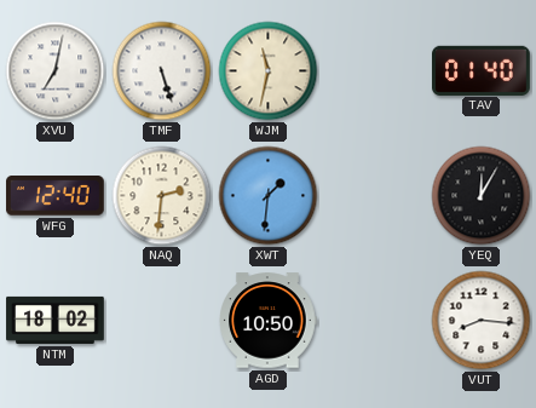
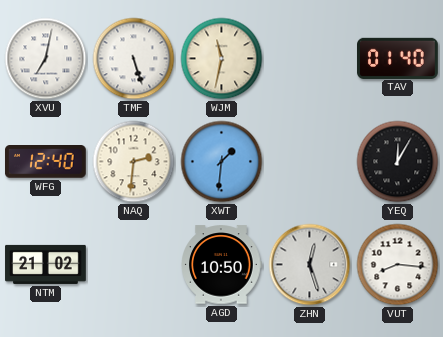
NTM: 18:02 -> 21:02
ZHN: none -> 12:27
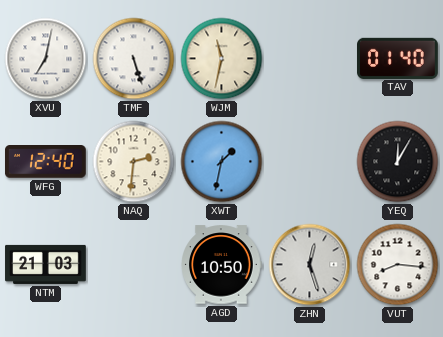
XWT: 1:31 -> 1:32
NTM: 21:02 -> 21:03
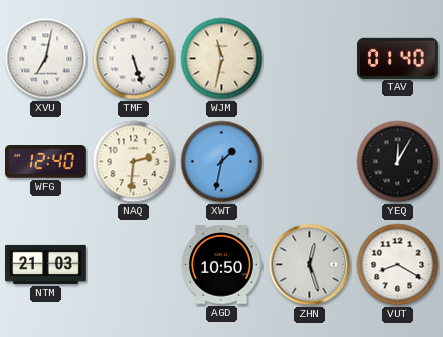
VUT: 8:16 -> 8:20
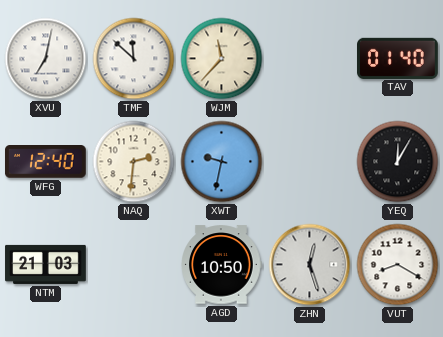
TMF: 5:27 -> 11:52
WJM: 11:32 -> 11:37
XWT: 1:32 -> 9:32
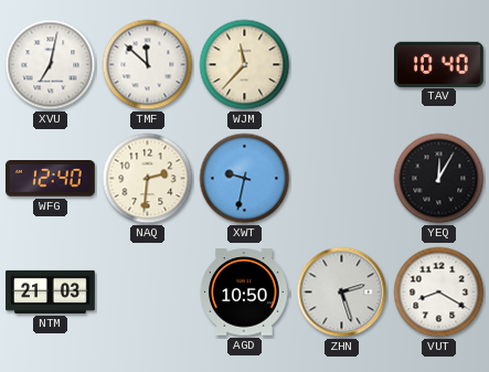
TAV: 01:40 -> 10:40
ZHN: 12:27 -> 2:27
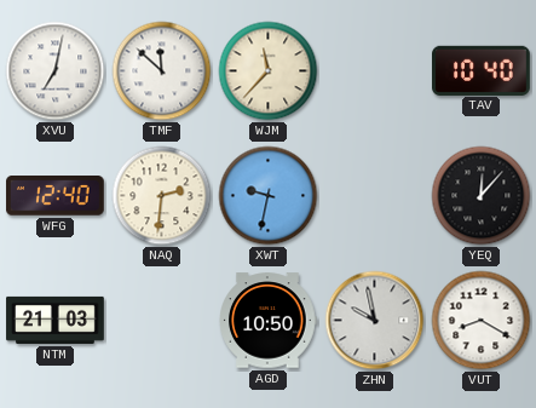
YEQ: 12:05 -> 12:07
ZHN: 2:27 -> 9:58
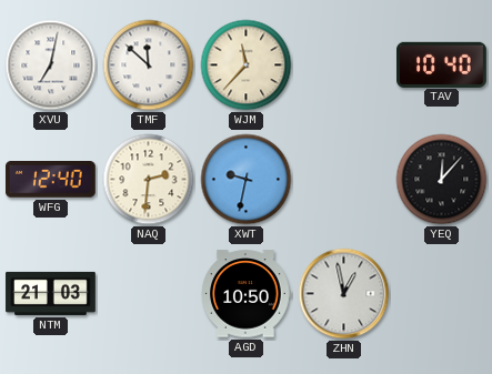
ZHN: 9:58 -> 12:58
VUT: 8:20 -> none
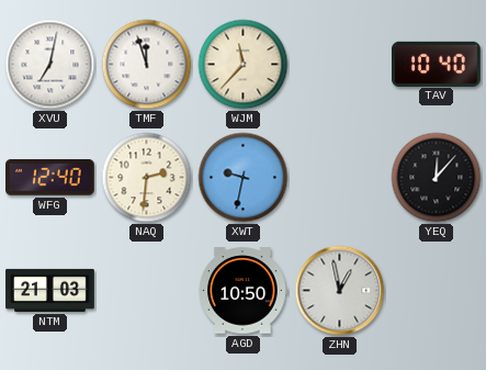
TMF: 11:52 -> 11:57
